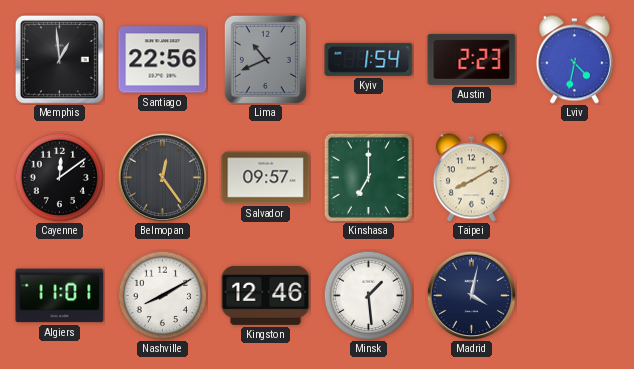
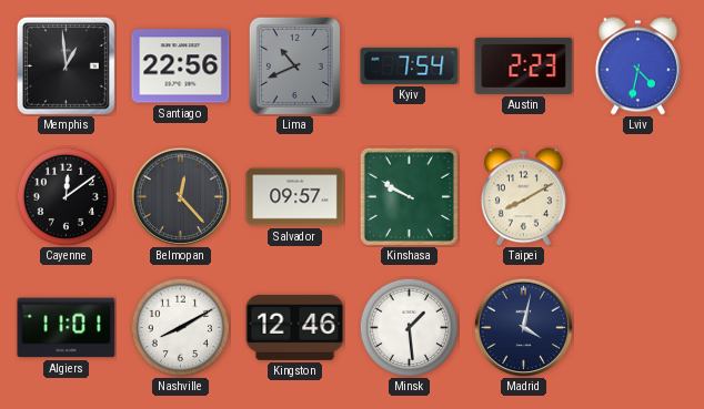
Kyiv: 1:54 -> 7:54
Belmopan: 12:24 -> 12:23
Kinshasa: 7:00 -> 9:50
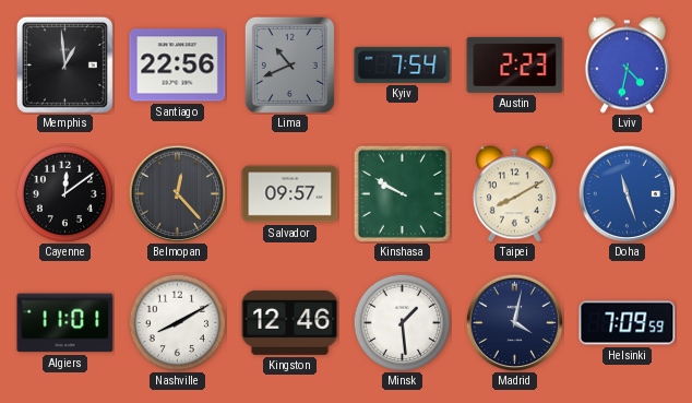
Doha: none -> 11:27
Helsinki: none -> 7:09
